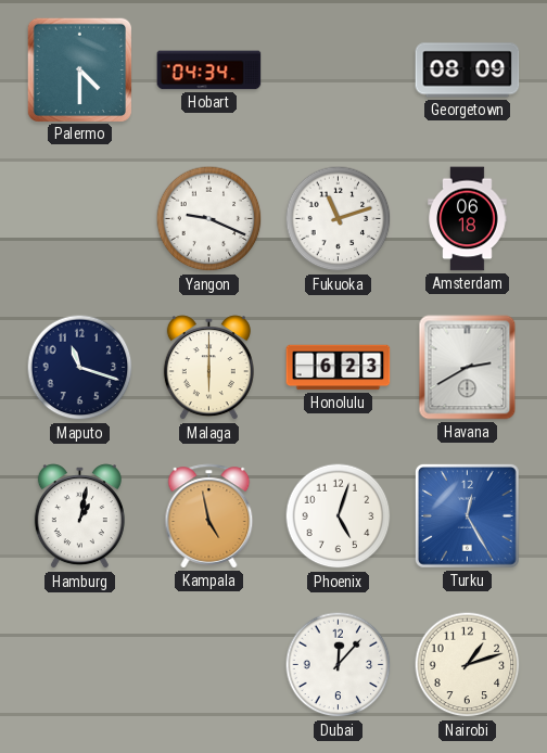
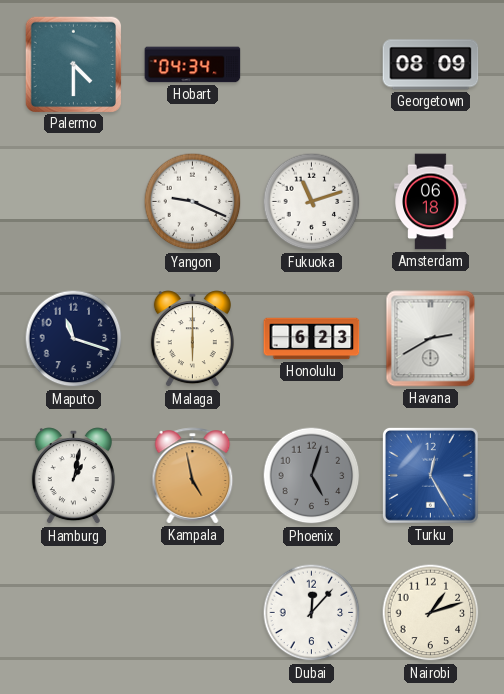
Phoenix dial: white -> grey
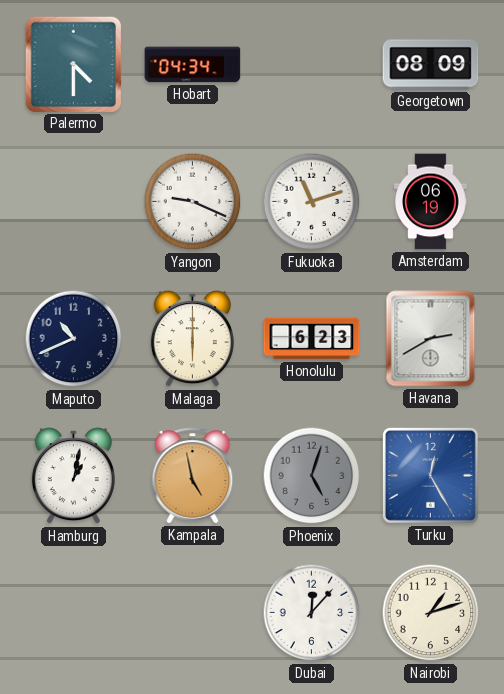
Amsterdam: 06:18 -> 06:19
Maputo: 11:18 -> 10:41
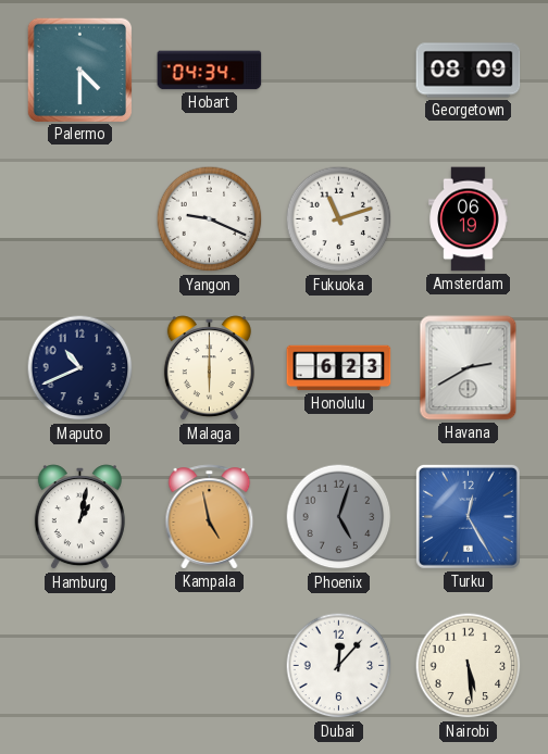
Nairobi: 1:12 -> 5:29
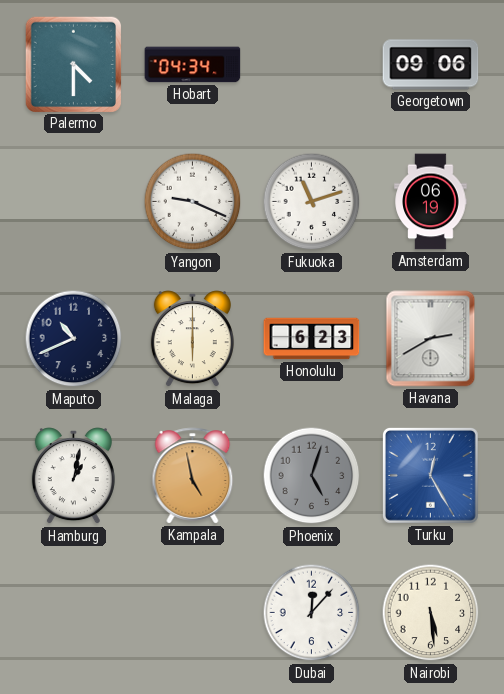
Georgetown: 08:09 -> 09:06
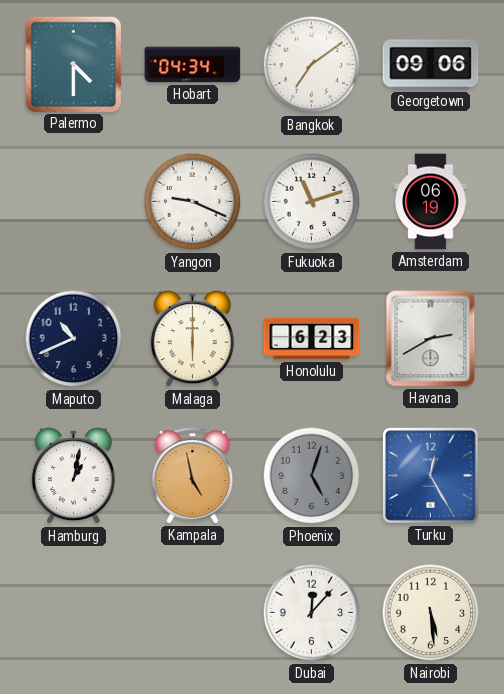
Bangkok: none -> 7:09
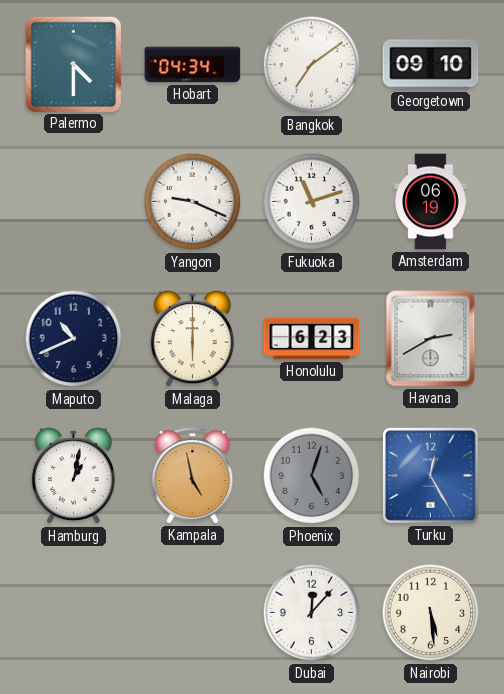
Georgetown: 09:06 -> 09:10
